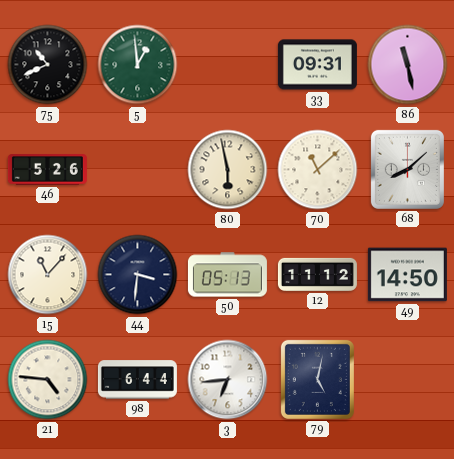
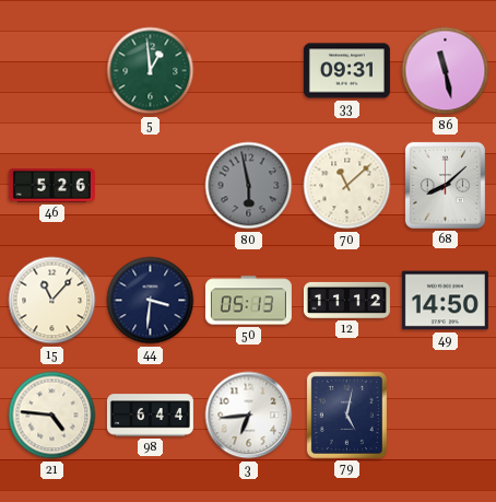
75: 10:41 -> none
80 dial: cream -> grey
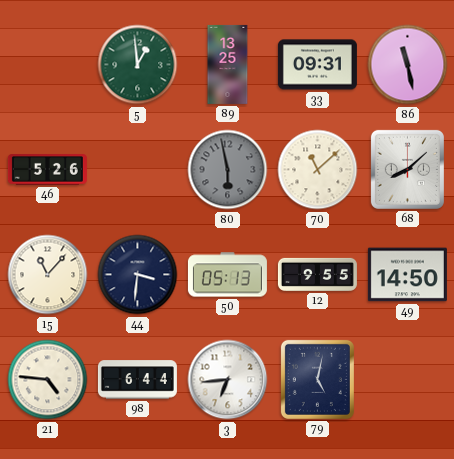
89: none -> 13:25
12: 11:12 -> 9:55
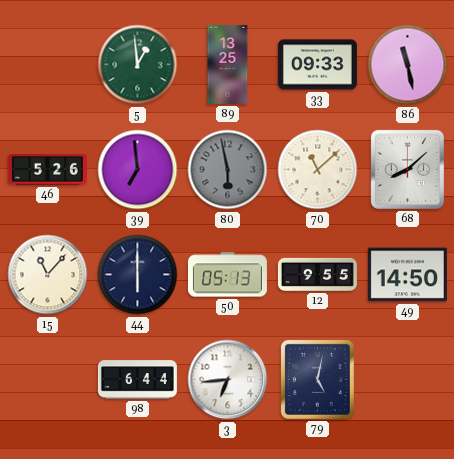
33: 09:31 -> 09:33
39: none -> 6:59
44: 3:31 -> 6:00
21: 4:46 -> none
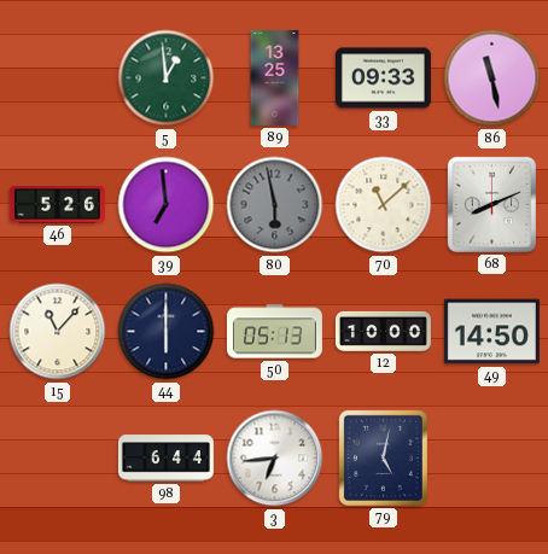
68: 8:08 -> 8:11
12: 9:55 -> 10:00
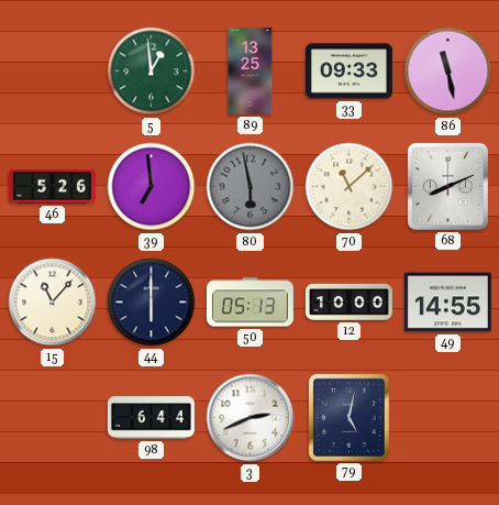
49: 14:50 -> 14:55
3: 6:44 -> 2:41
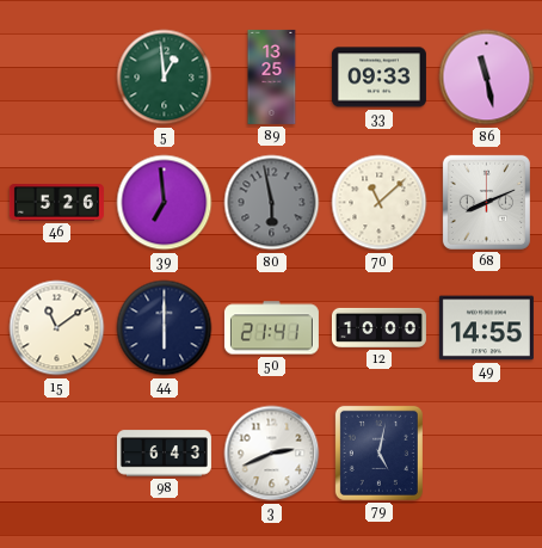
15: 11:07 -> 11:09
50: 05:13 -> 21:41
98: 6:44 -> 6:43
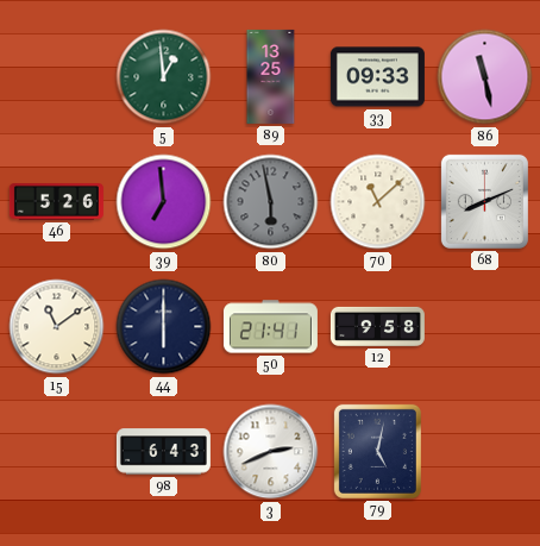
12: 10:00 -> 9:58
49: 14:55 -> none
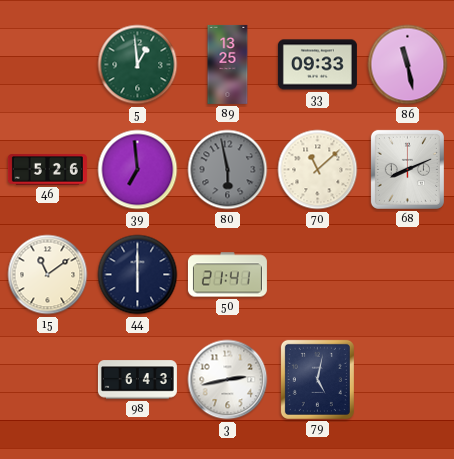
12: 9:58 -> none
3: 2:41 -> 2:43
